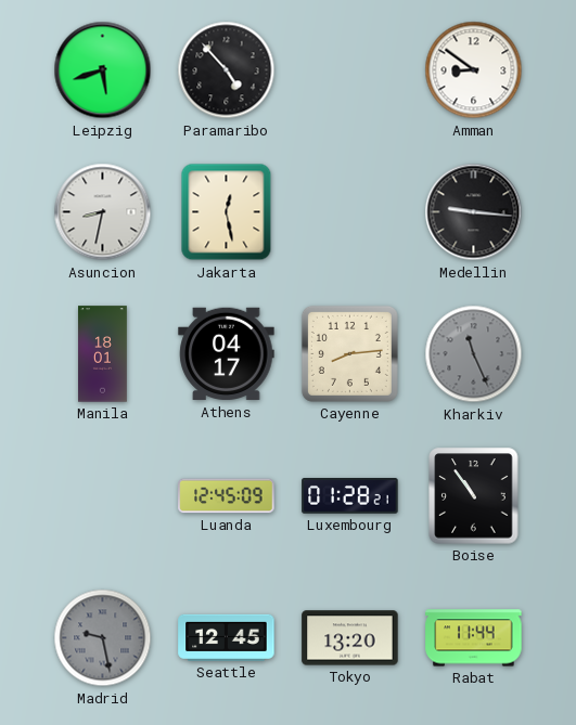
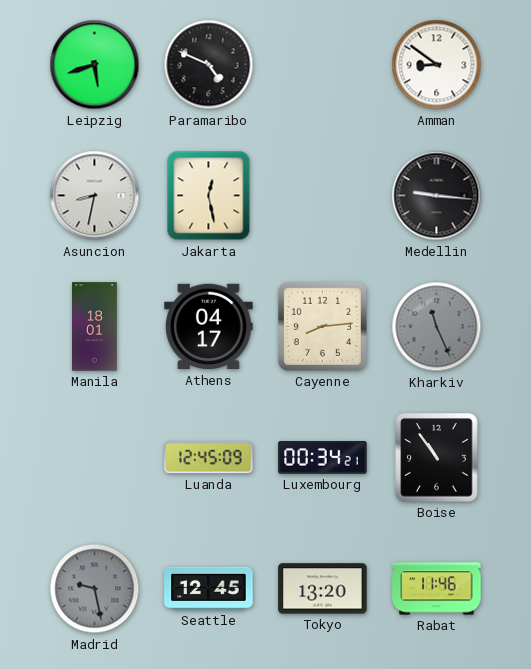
Paramaribo: 4:53 -> 4:49
Luxembourg: 01:28 -> 00:34
Rabat: 11:44 -> 11:46
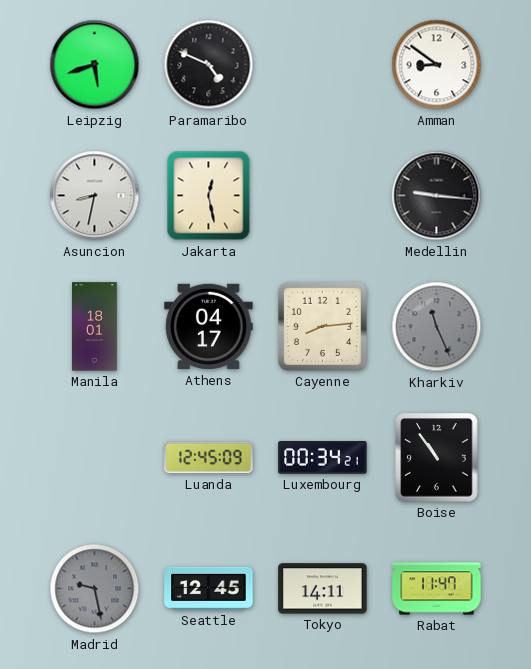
Tokyo: 13:20 -> 14:11
Rabat: 11:46 -> 11:47
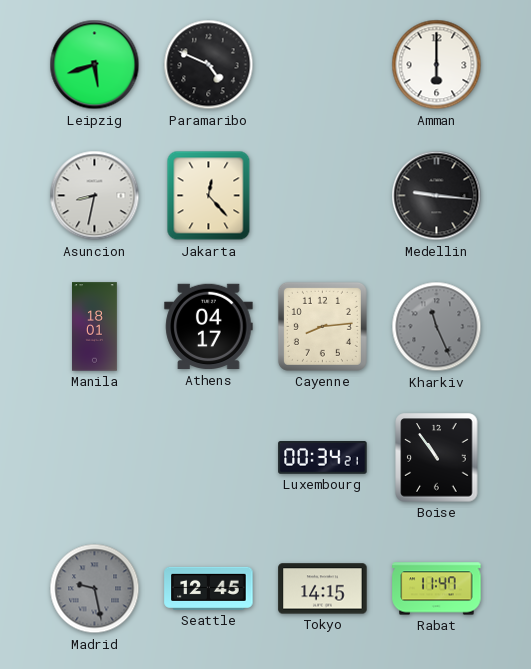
Amman: 8:51 -> 6:00
Jakarta: 12:28 -> 12:23
Luanda: 12:45 -> none
Tokyo: 14:11 -> 14:15
